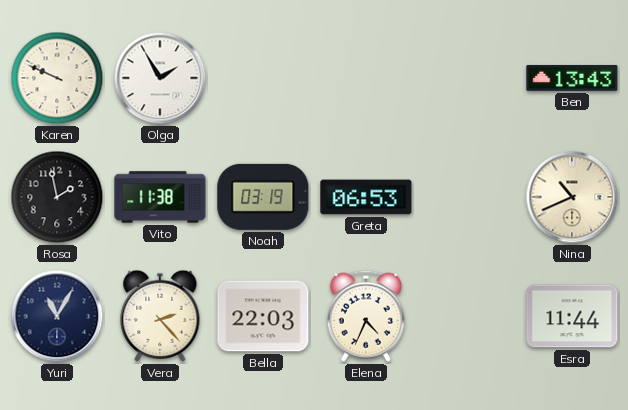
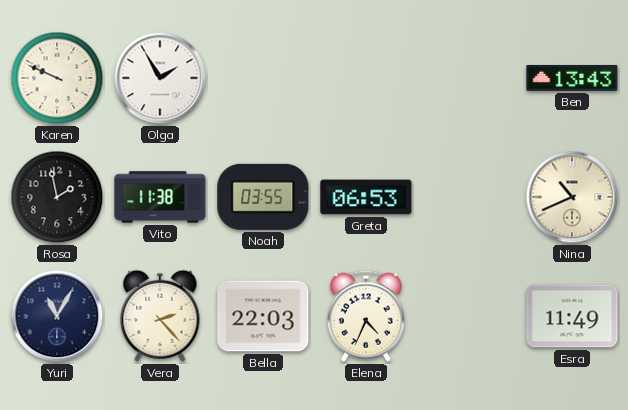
Noah: 03:19 -> 03:55
Esra: 11:44 -> 11:49
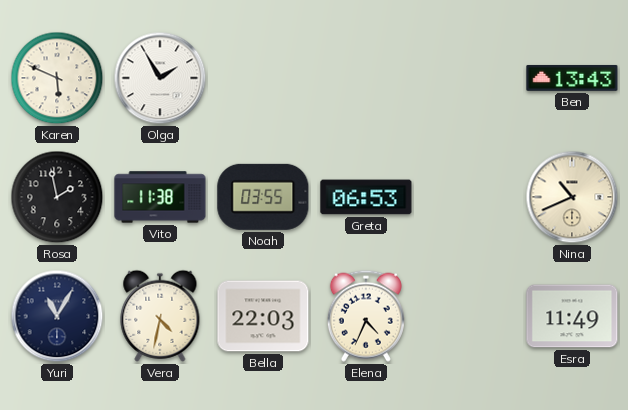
Karen: 9:49 -> 5:49
Vera: 2:23 -> 4:32
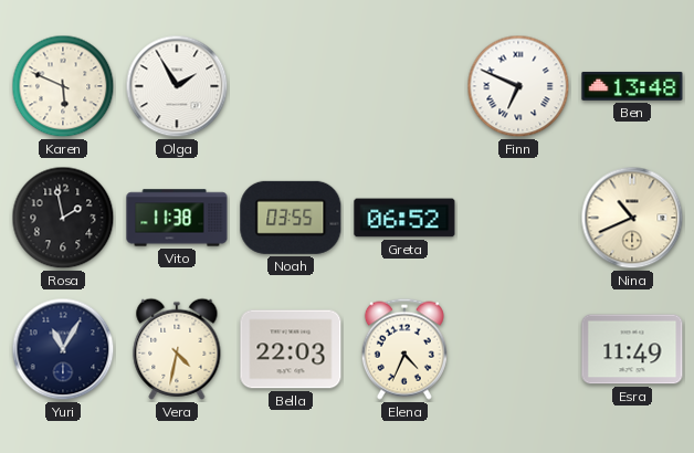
Finn: none -> 6:49
Ben: 13:43 -> 13:48
Greta: 06:53 -> 06:52
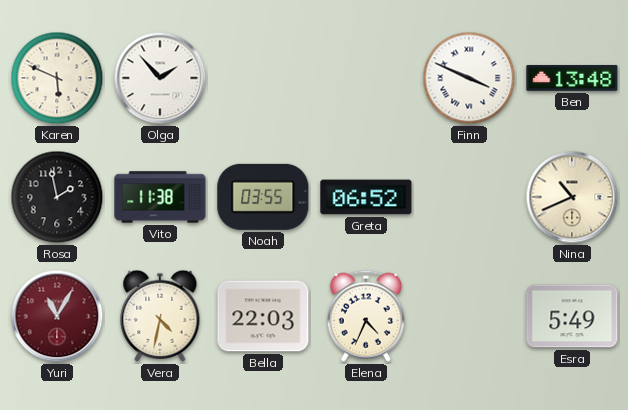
Olga: 1:55 -> 1:53
Finn: 6:49 -> 3:49
Yuri dial: navy -> burgundy
Esra: 11:49 -> 5:49
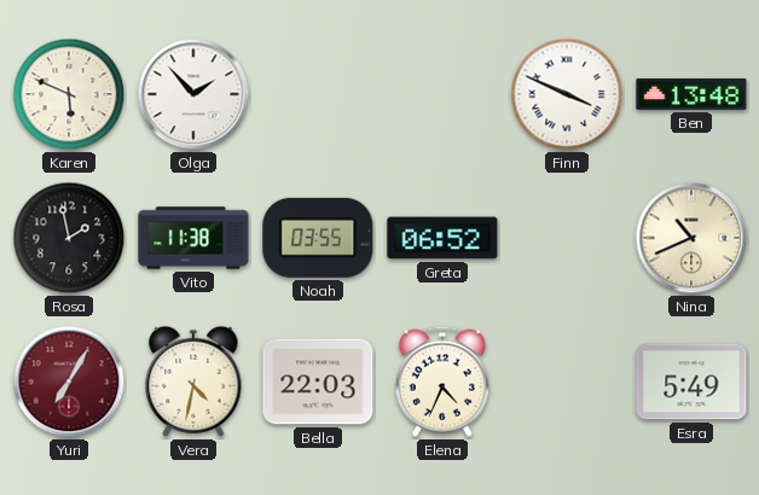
Yuri: 11:05 -> 7:05
